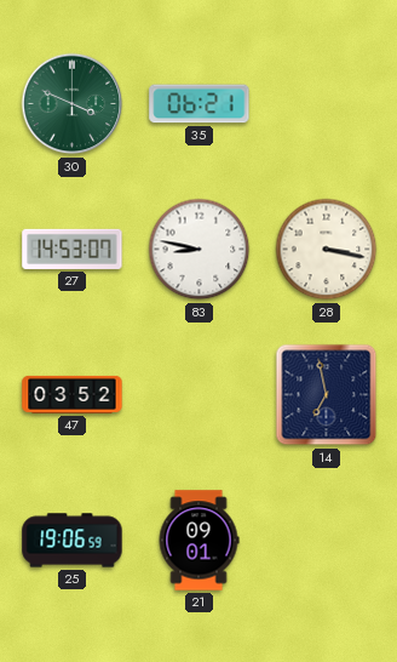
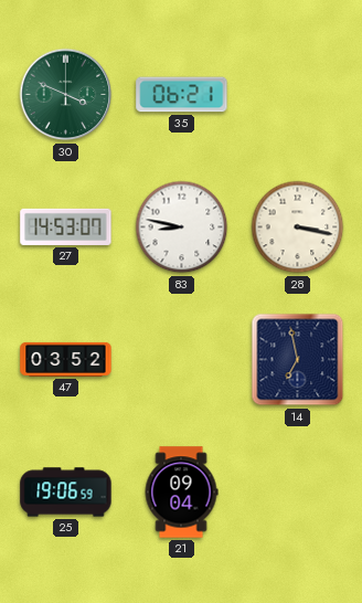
21: 09:01 -> 09:04
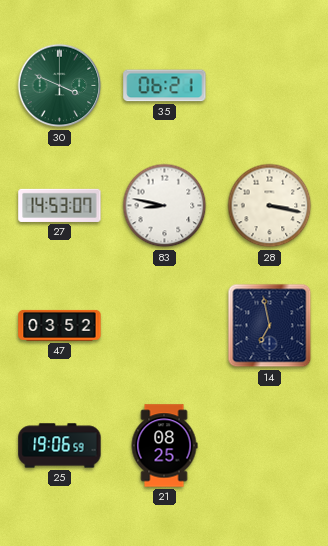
21: 09:04 -> 08:25
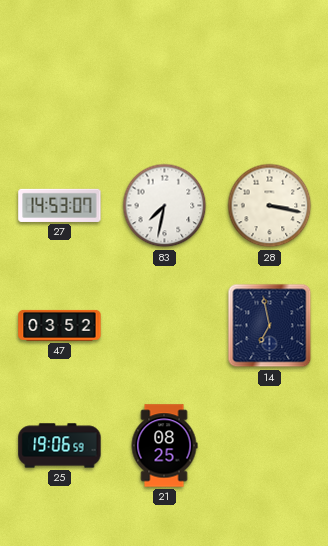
30: 3:49 -> none
35: 06:21 -> none
83: 8:47 -> 7:32
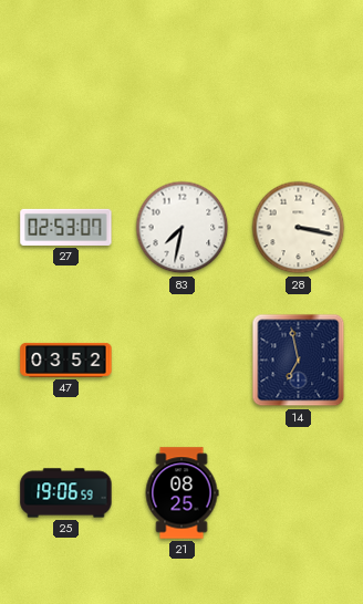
27: 14:53 -> 02:53
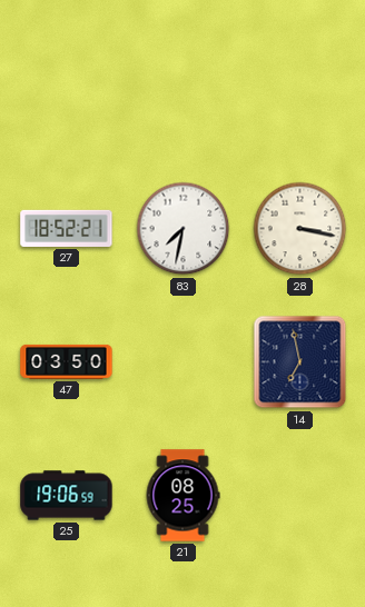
27: 02:53 -> 18:52
47: 03:52 -> 03:50
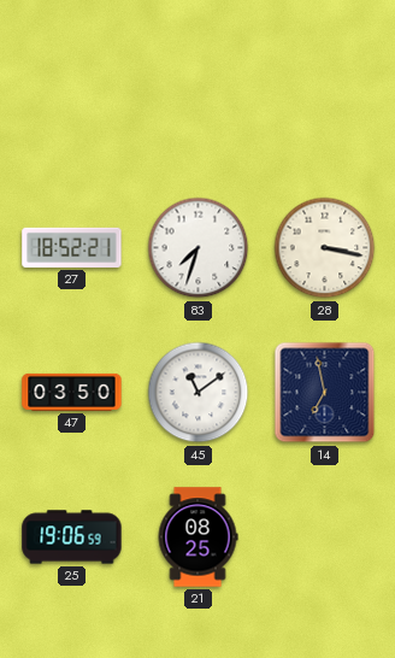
83: 7:32 -> 7:33
45: none -> 11:09
